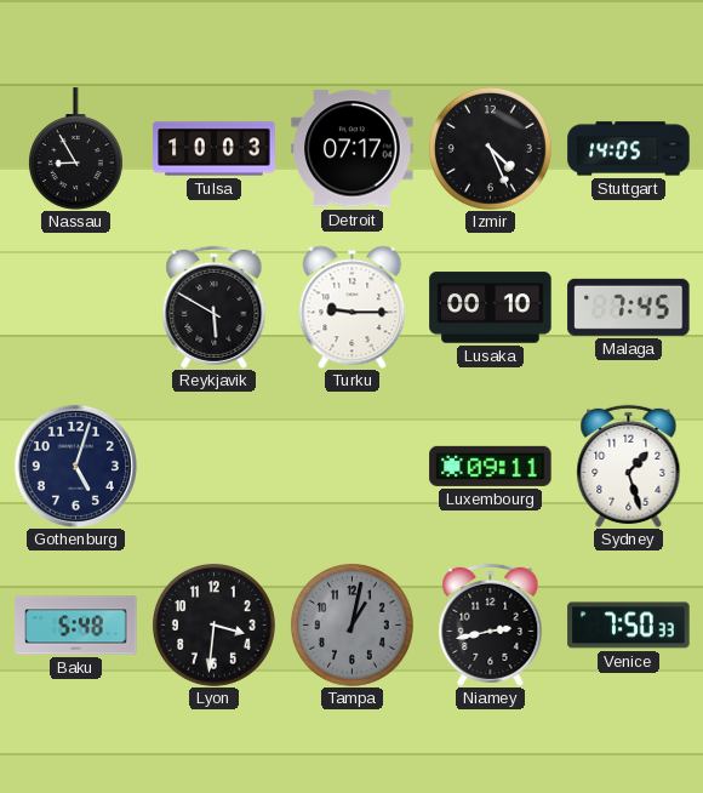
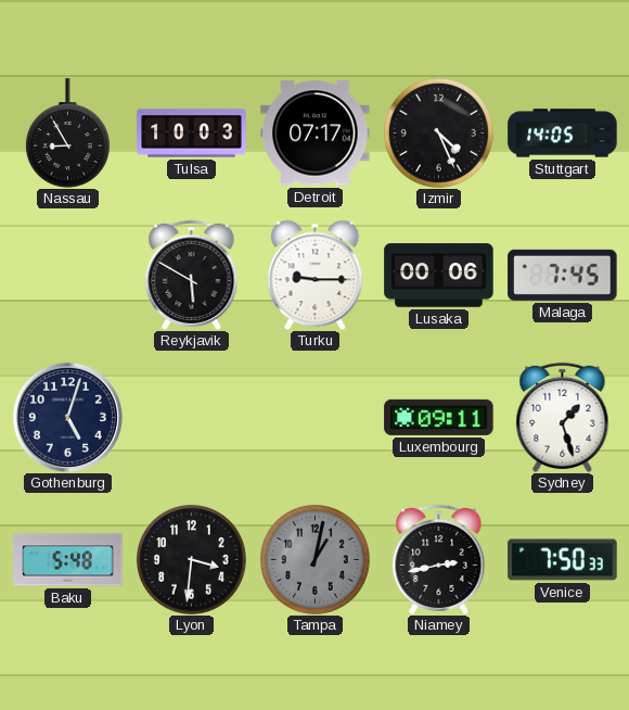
Lusaka: 00:10 -> 00:06
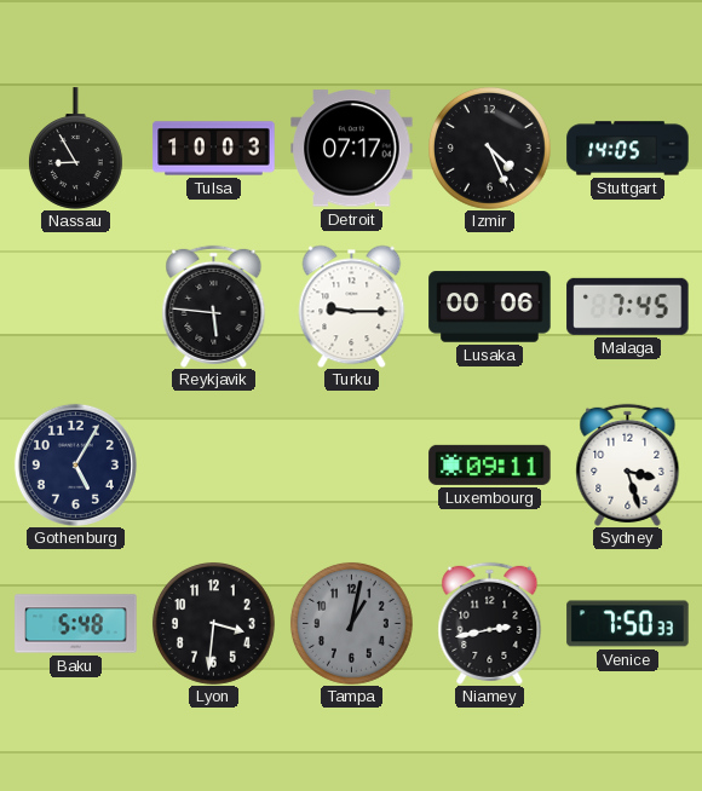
Reykjavik: 5:50 -> 5:46
Gothenburg: 5:03 -> 5:05
Sydney: 1:27 -> 3:27
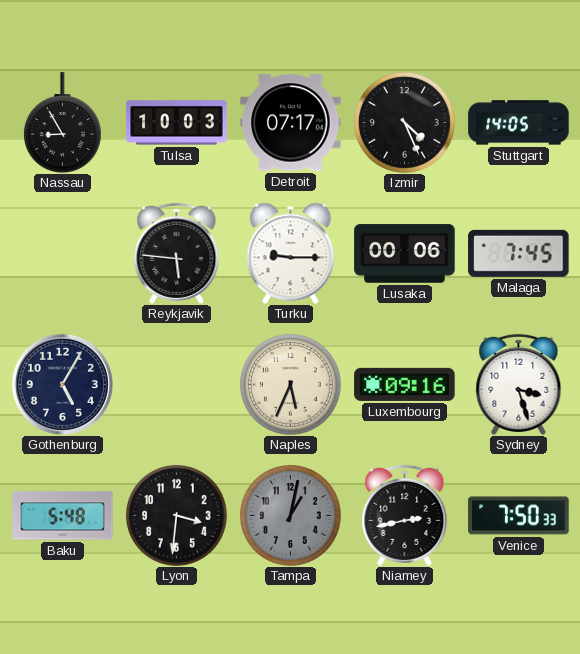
Naples: none -> 5:34
Luxembourg: 09:11 -> 09:16
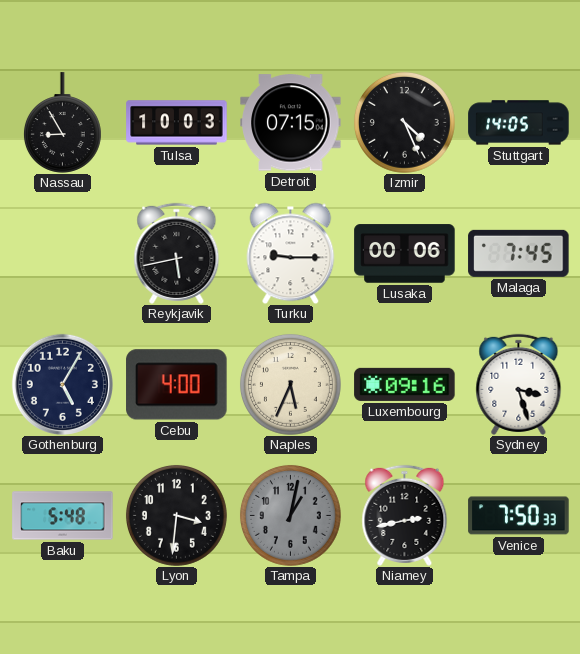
Detroit: 07:17 -> 07:15
Reykjavik: 5:46 -> 5:43
Cebu: none -> 4:00
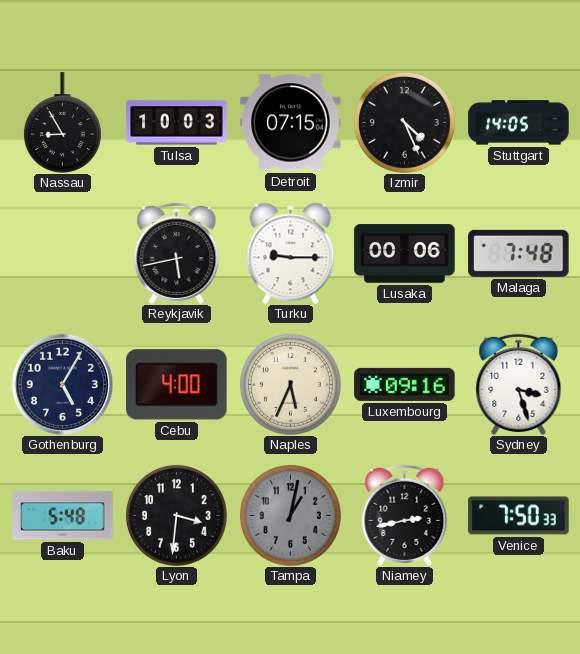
Malaga: 7:45 -> 7:48
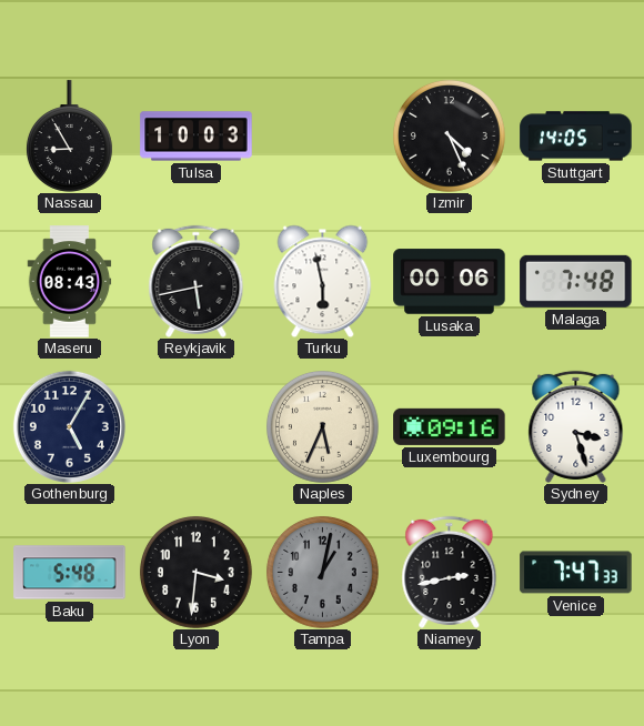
Detroit: 07:15 -> none
Maseru: none -> 08:43
Turku: 9:15 -> 5:58
Cebu: 4:00 -> none
Venice: 7:50 -> 7:47
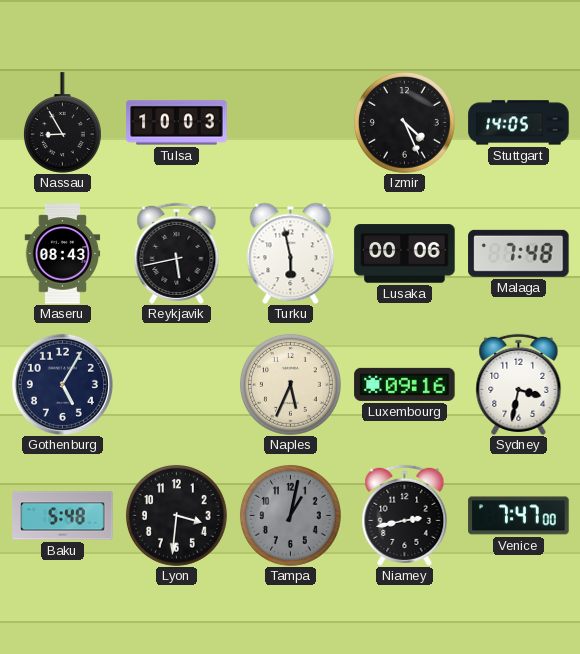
Sydney: 3:27 -> 3:32
Venice: 7:47:33 -> 7:47:00
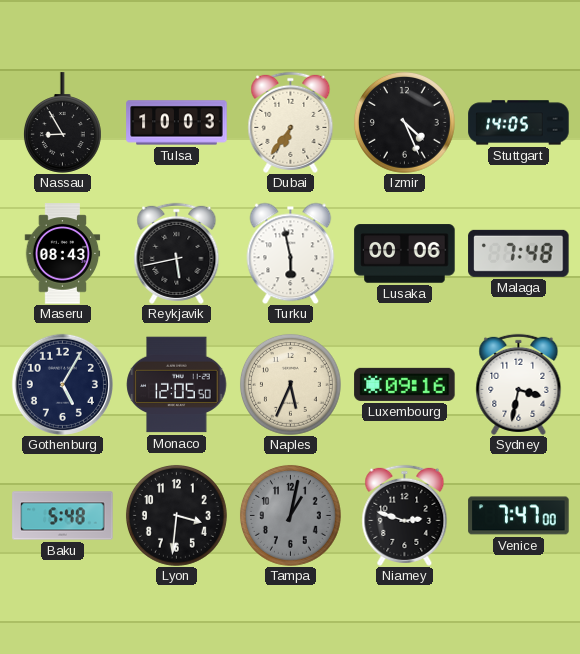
Dubai: none -> 6:36
Monaco: none -> 12:05
Niamey: 2:43 -> 2:48
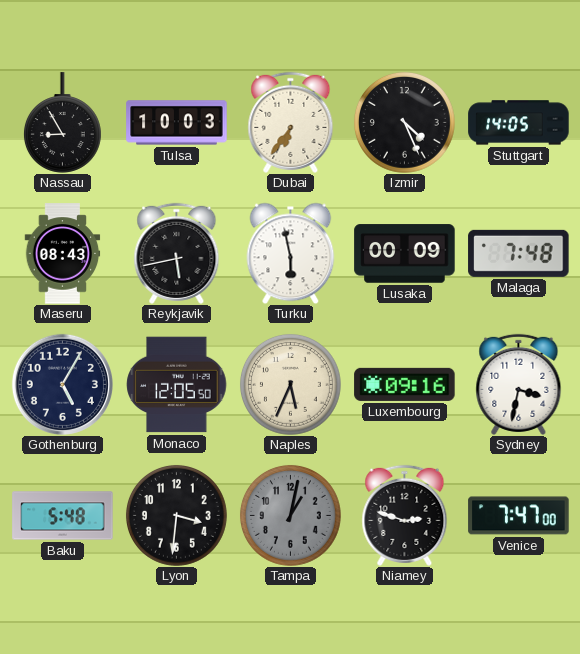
Lusaka: 00:06 -> 00:09
